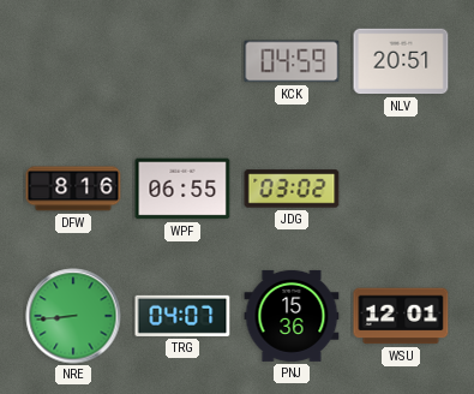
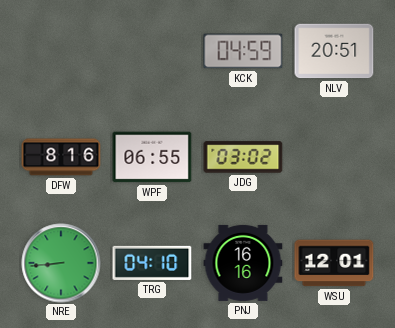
TRG: 04:07 -> 04:10
PNJ: 15:36 -> 16:16
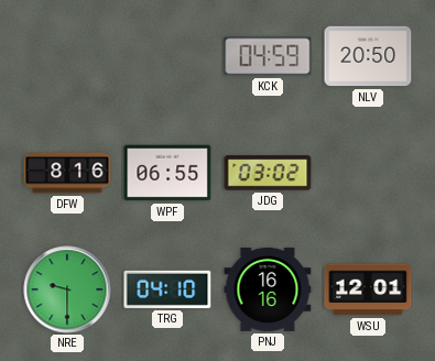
NLV: 20:51 -> 20:50
NRE: 8:44 -> 9:30
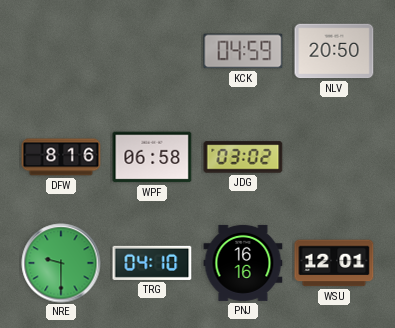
WPF: 06:55 -> 06:58
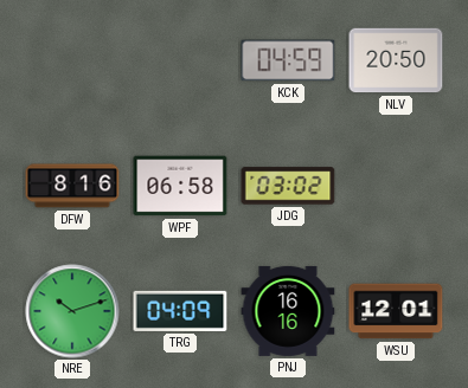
NRE: 9:30 -> 10:12
TRG: 04:10 -> 04:09
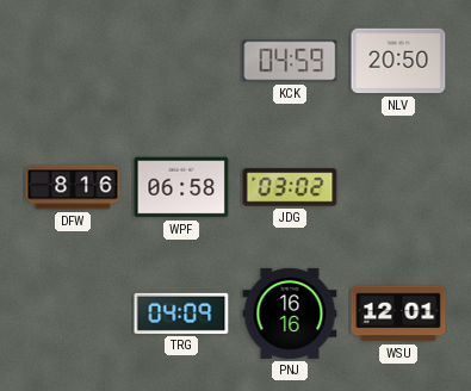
NRE: 10:12 -> none
